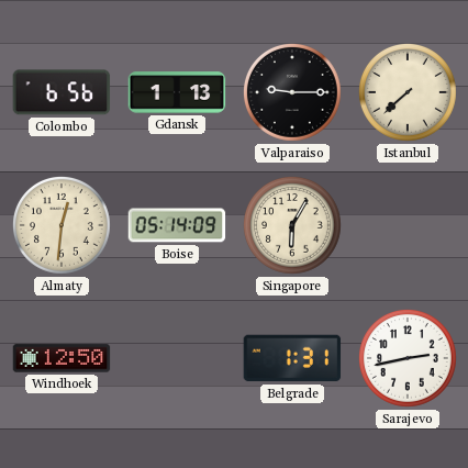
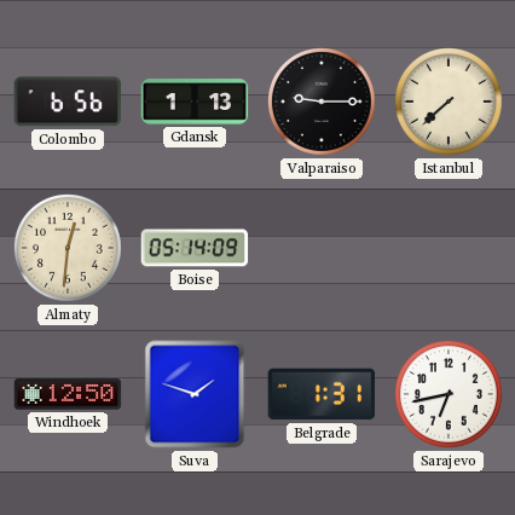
Singapore: 6:05 -> none
Suva: none -> 1:48
Sarajevo: 2:43 -> 6:43
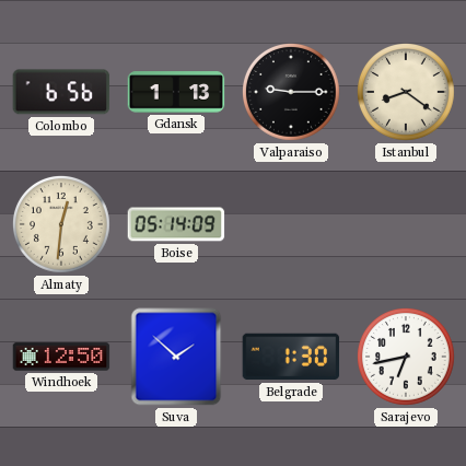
Istanbul: 7:38 -> 8:21
Suva: 1:48 -> 1:52
Belgrade: 1:31 -> 1:30
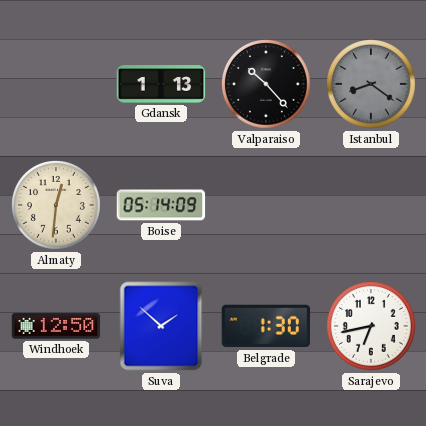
Colombo: 6:56 -> none
Valparaiso: 9:15 -> 10:23
Istanbul dial: cream -> grey
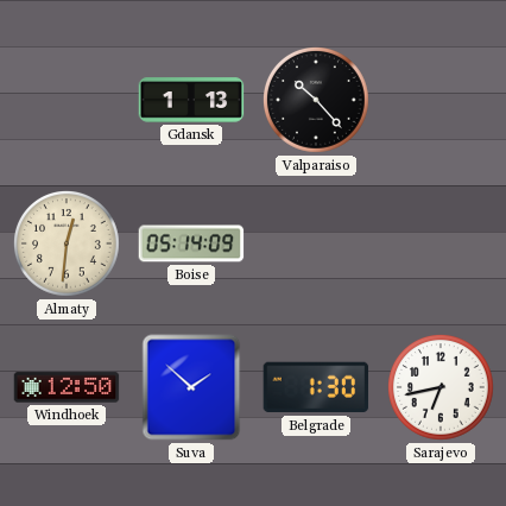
Istanbul: 8:21 -> none
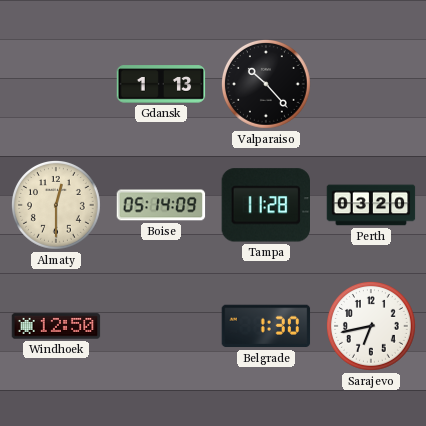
Almaty: 12:31 -> 12:30
Tampa: none -> 11:28
Perth: none -> 03:20
Suva: 1:52 -> none
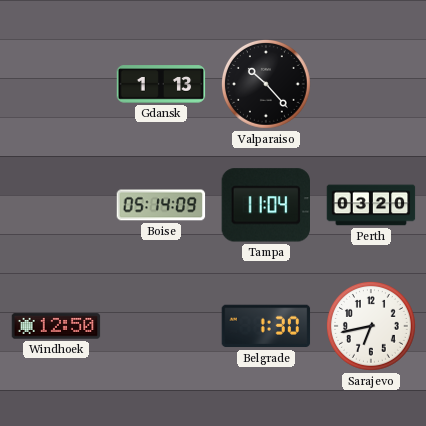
Almaty: 12:30 -> none
Tampa: 11:28 -> 11:04
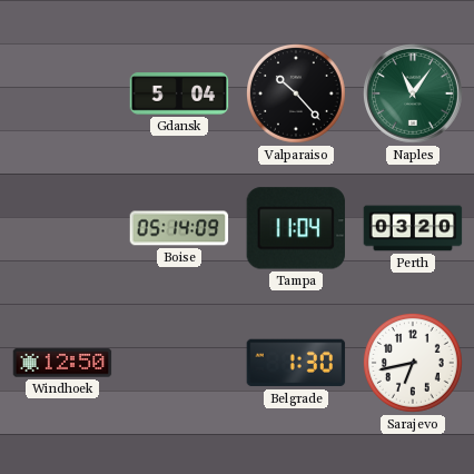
Gdansk: 1:13 -> 5:04
Naples: none -> 11:06
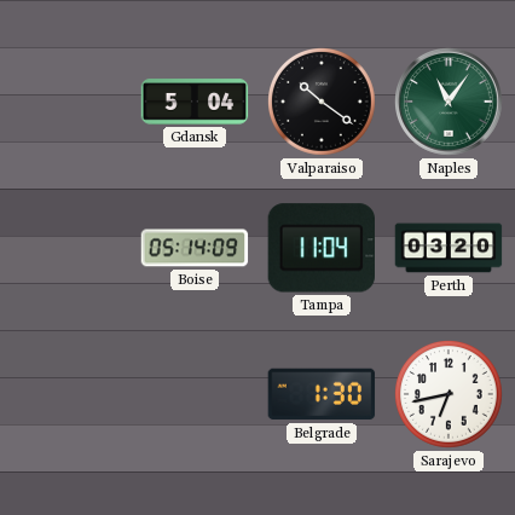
Valparaiso: 10:23 -> 10:21
Windhoek: 12:50 -> none
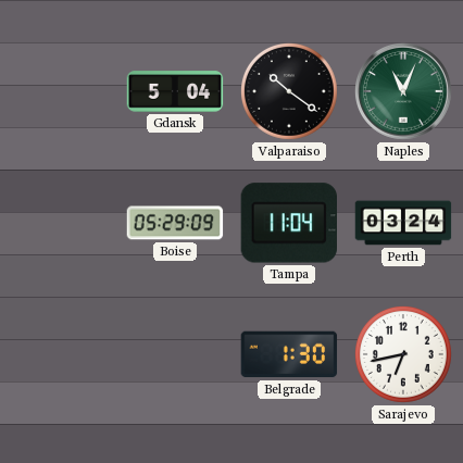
Naples: 11:06 -> 11:04
Boise: 05:14 -> 05:29
Perth: 03:20 -> 03:24
